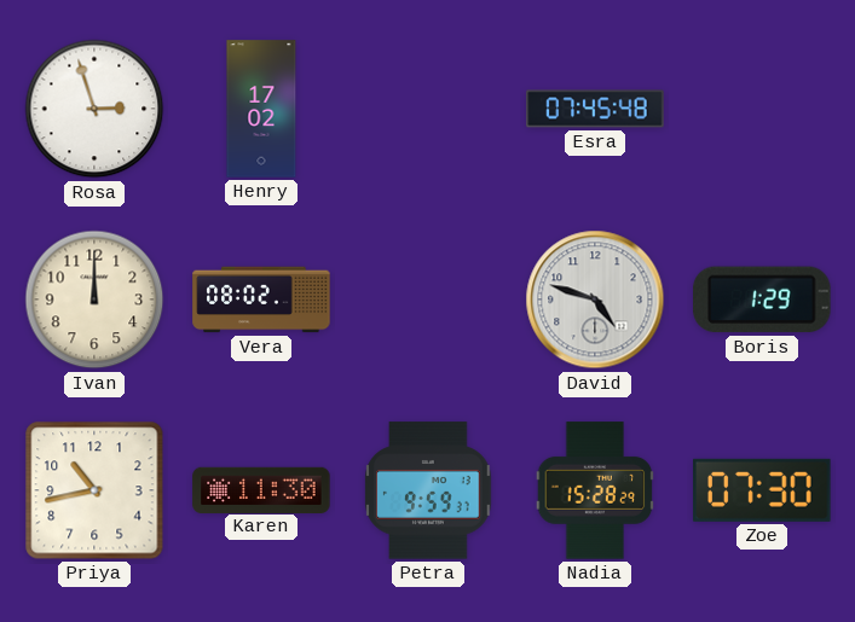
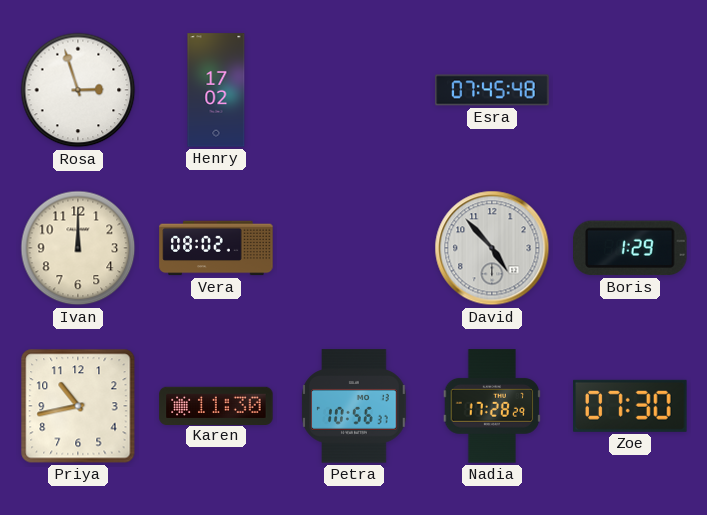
David: 4:48 -> 4:53
Petra: 9:59 -> 10:56
Nadia: 15:28 -> 17:28
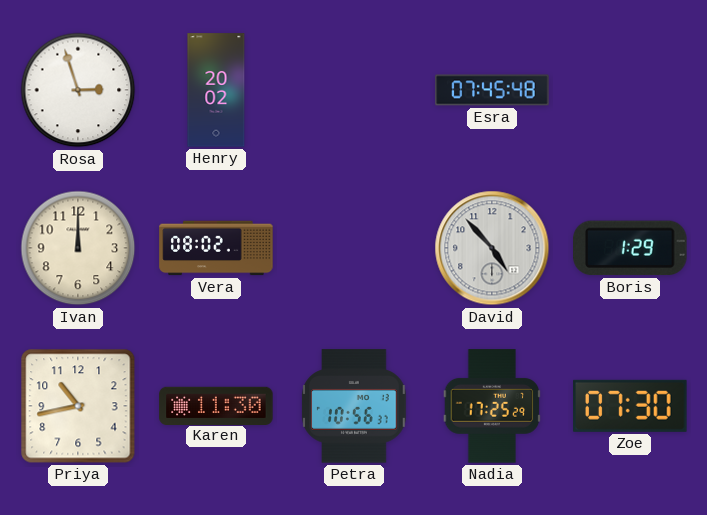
Henry: 17:02 -> 20:02
Nadia: 17:28 -> 17:25
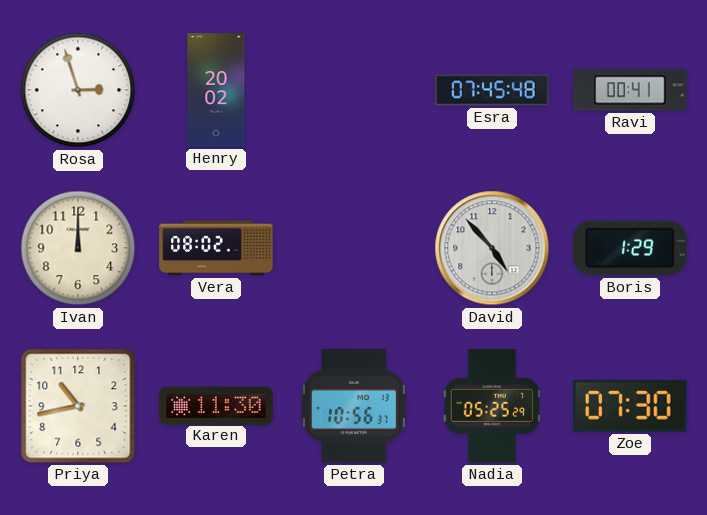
Ravi: none -> 00:41
Nadia: 17:25 -> 05:25
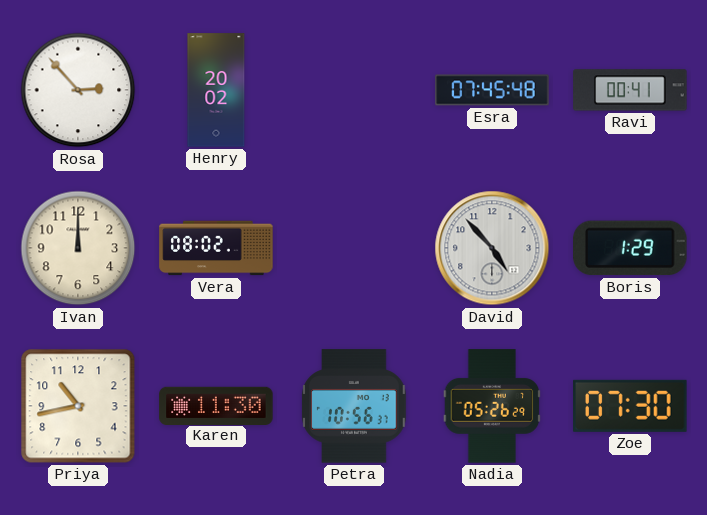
Rosa: 2:57 -> 2:53
Nadia: 05:25 -> 05:26
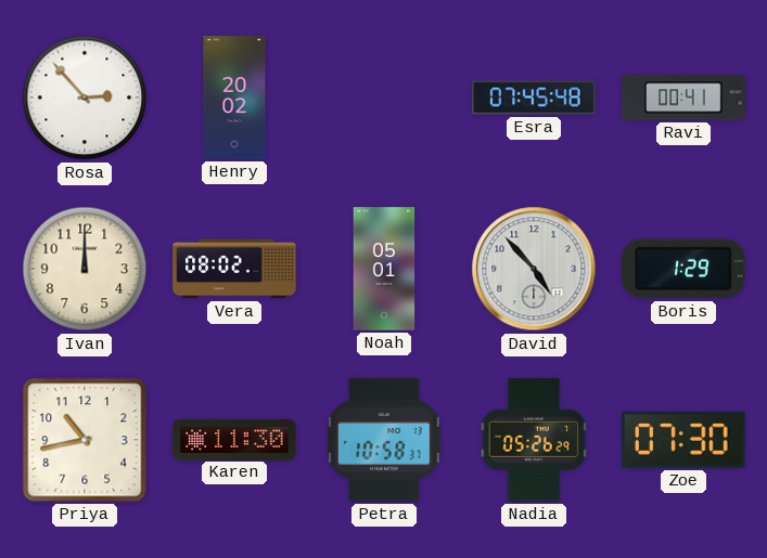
Noah: none -> 05:01
Petra: 10:56 -> 10:58
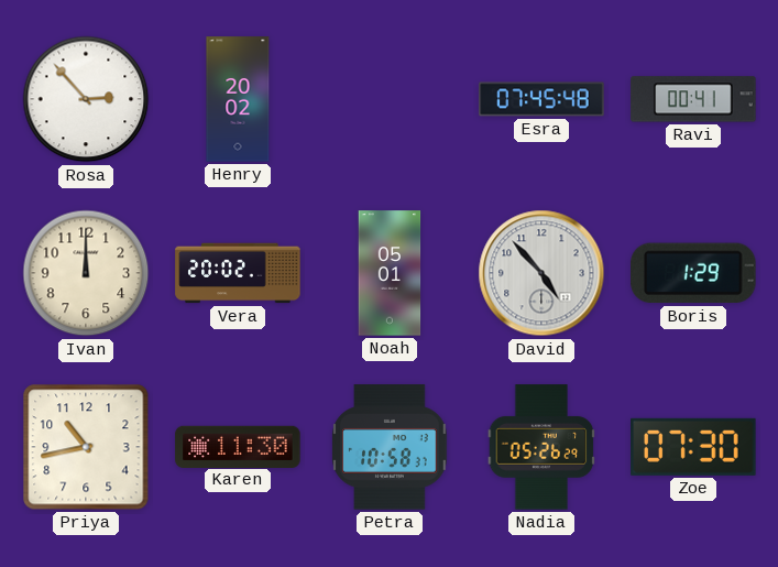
Vera: 08:02 -> 20:02
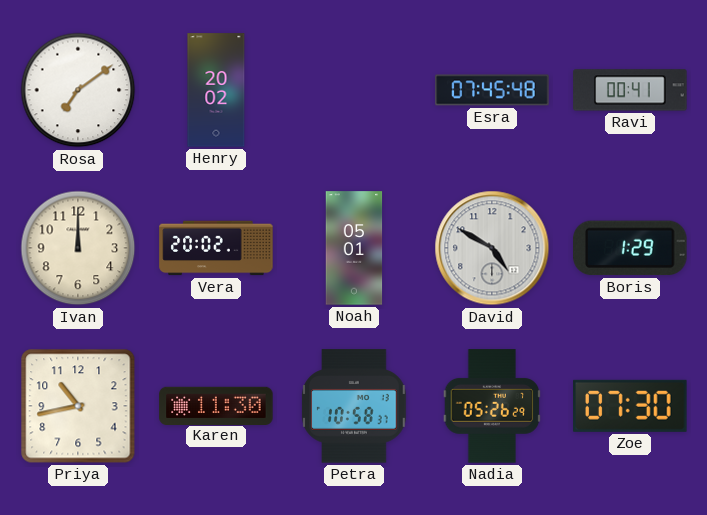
Rosa: 2:53 -> 7:09
David: 4:53 -> 4:50
